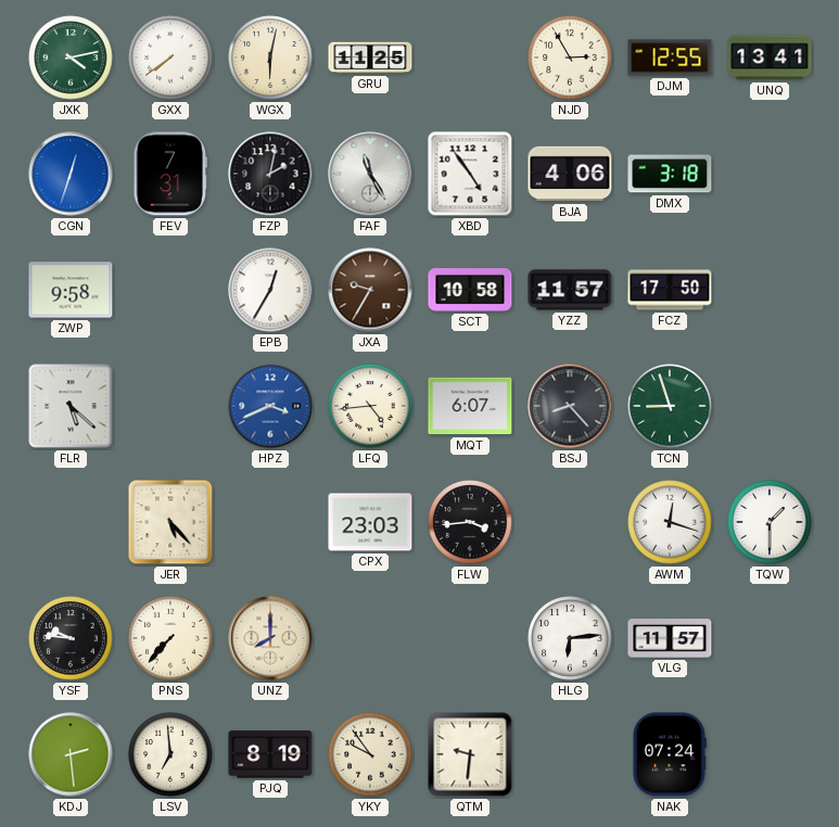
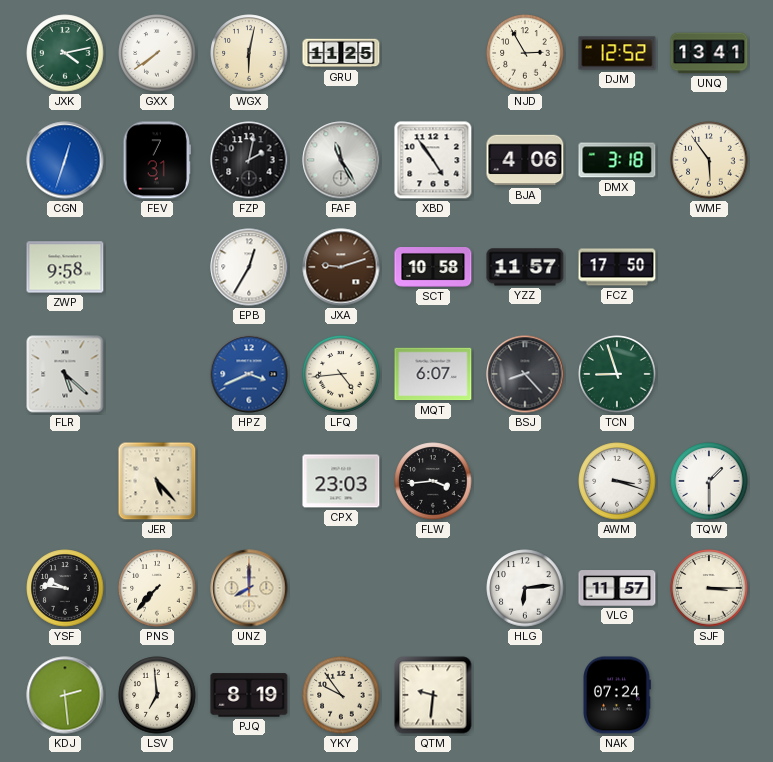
DJM: 12:55 -> 12:52
WMF: none -> 5:54
JXA: 9:35 -> 9:12
AWM: 12:18 -> 3:18
SJF: none -> 3:15
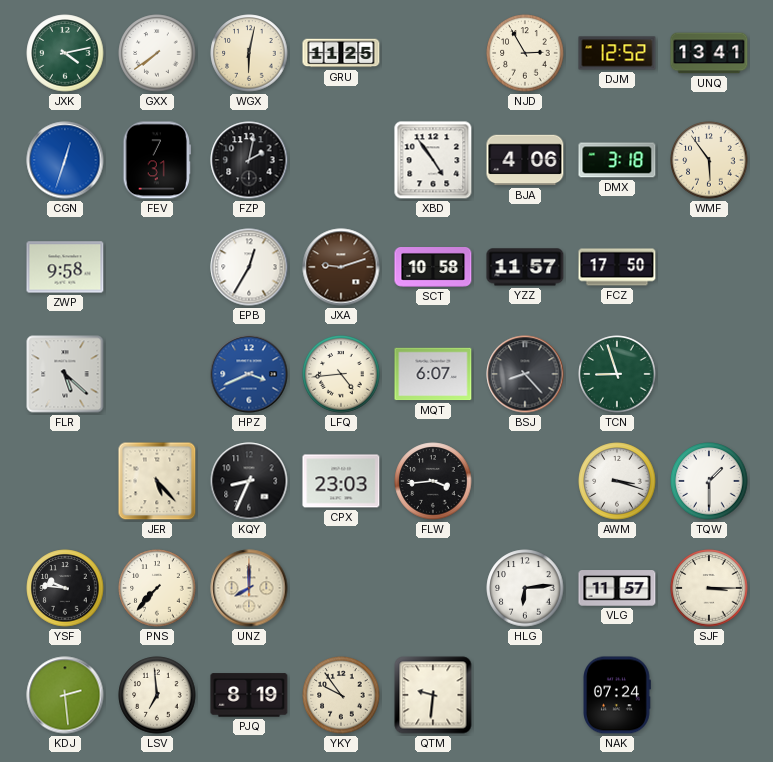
FAF: 11:25 -> none
KQY: none -> 8:34
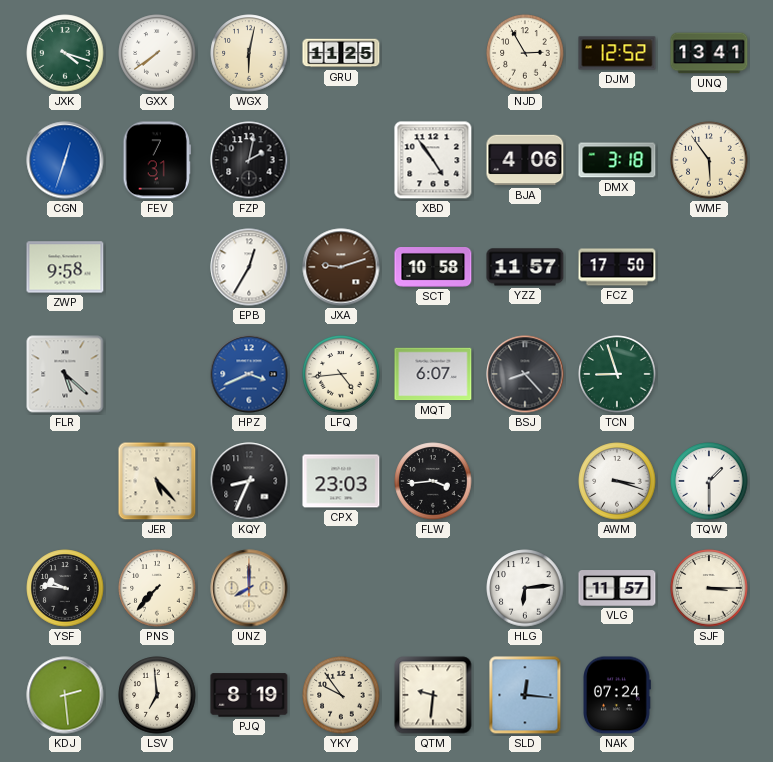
JXK: 4:13 -> 4:18
SLD: none -> 12:16
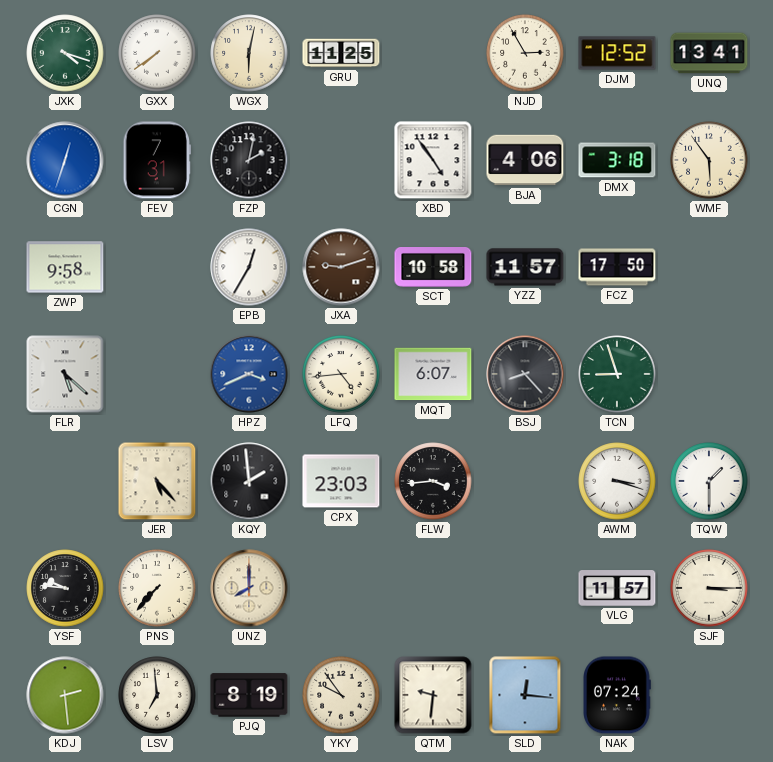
KQY: 8:34 -> 1:59
HLG: 6:14 -> none
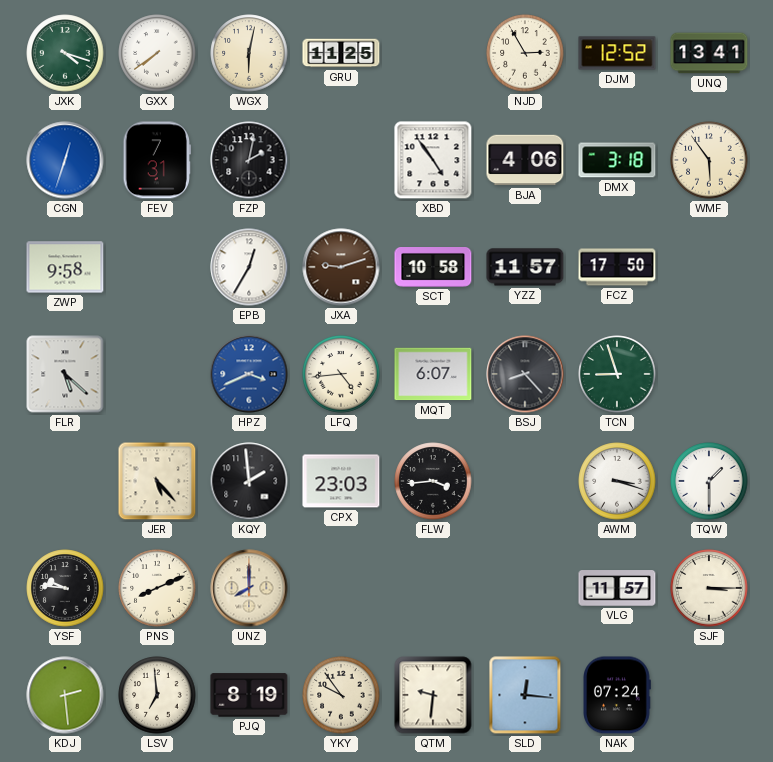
PNS: 7:37 -> 8:11
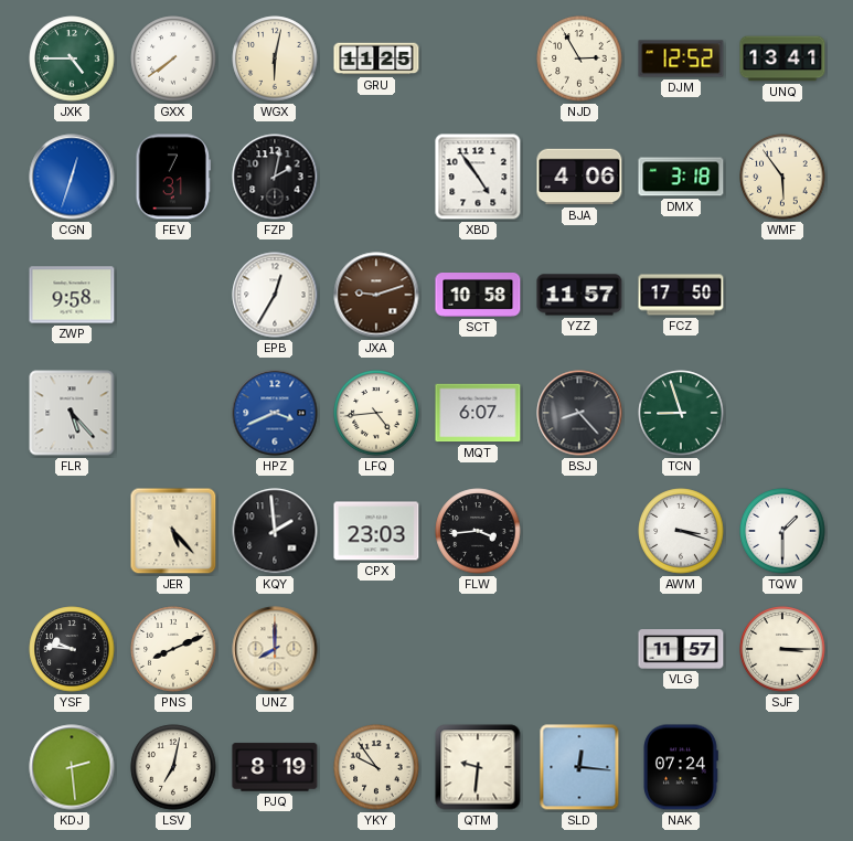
JXK: 4:18 -> 4:45
FLR: 5:22 -> 5:23
LSV: 6:59 -> 7:02
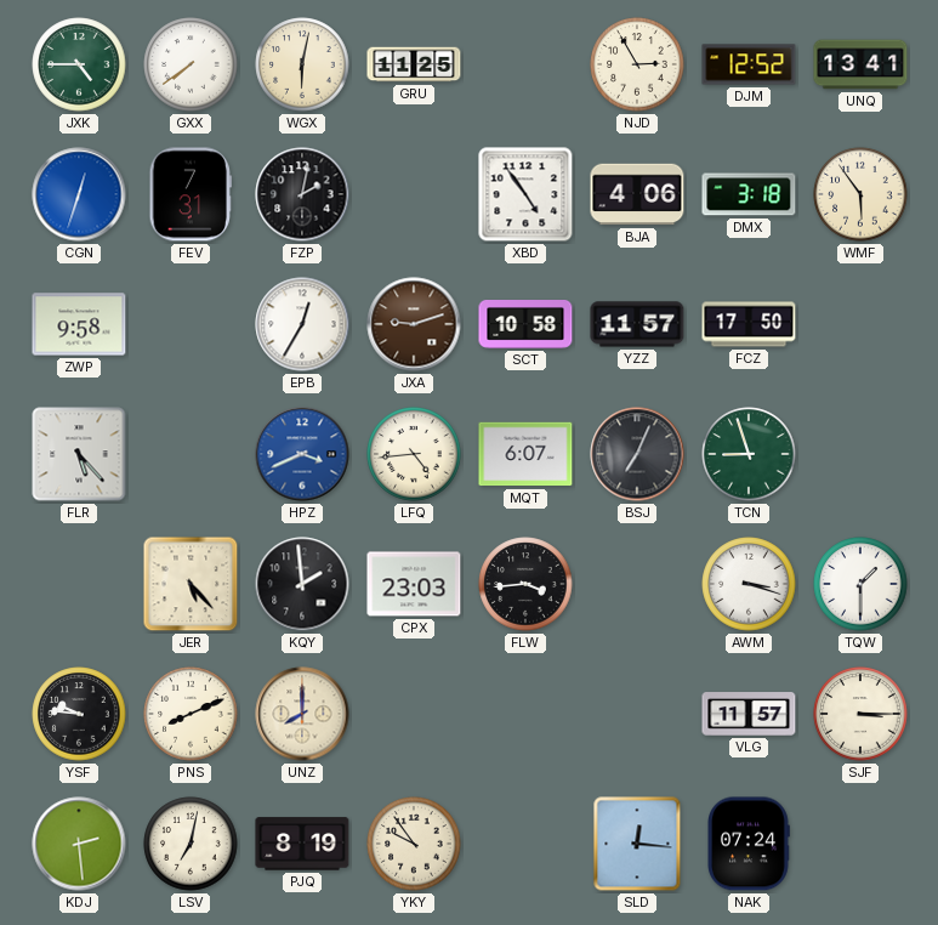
BSJ: 8:23 -> 7:04
QTM: 9:31 -> none
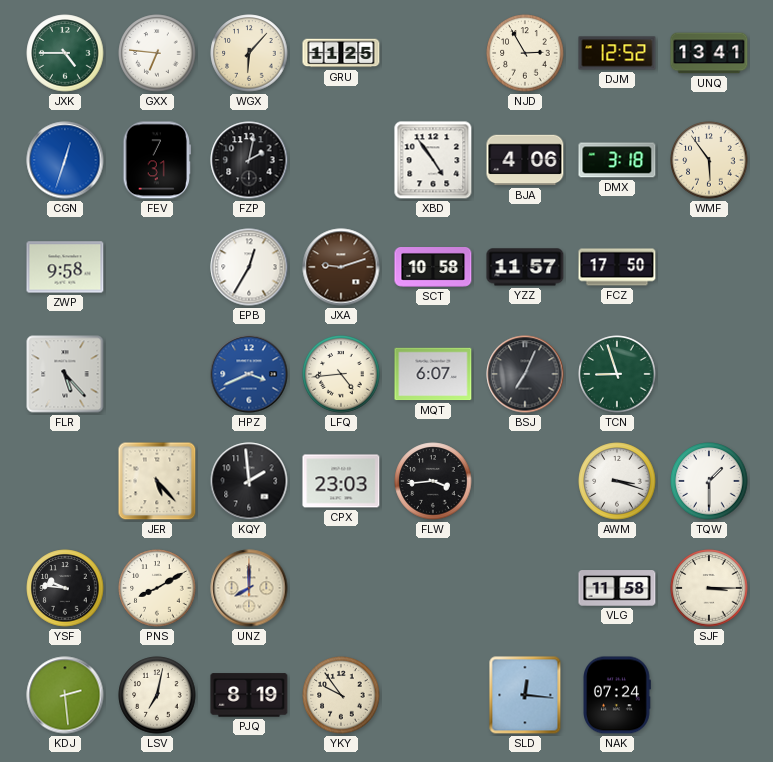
GXX: 7:39 -> 6:46
WGX: 6:02 -> 6:07
PNS: 8:11 -> 8:10
VLG: 11:57 -> 11:58
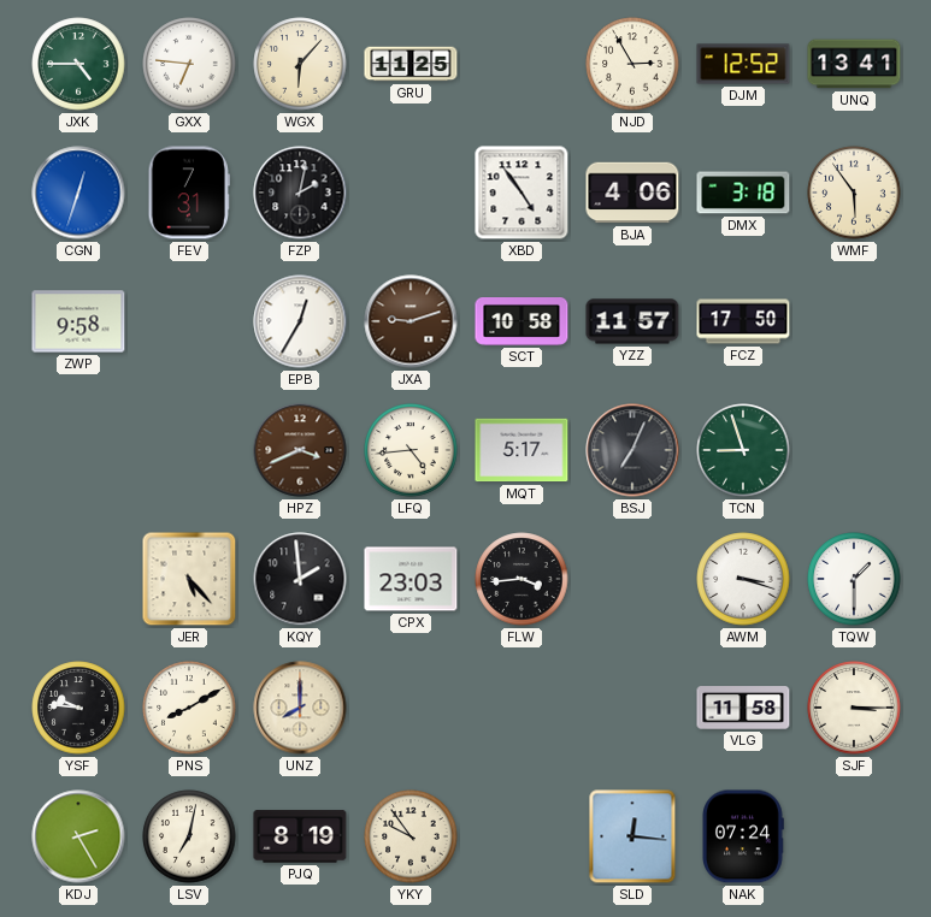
FLR: 5:23 -> none
HPZ dial: blue -> brown
MQT: 6:07 -> 5:17
KDJ: 2:29 -> 2:25
